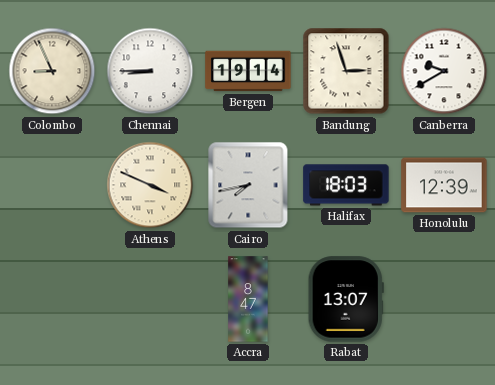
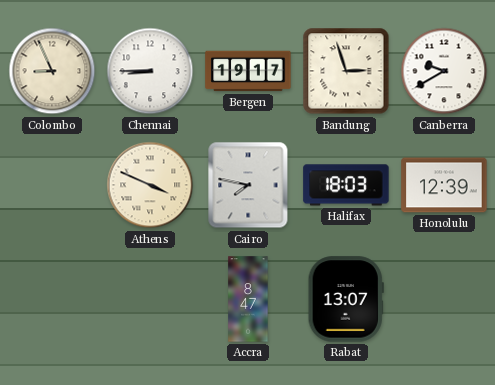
Bergen: 19:14 -> 19:17
Cairo: 7:43 -> 7:47
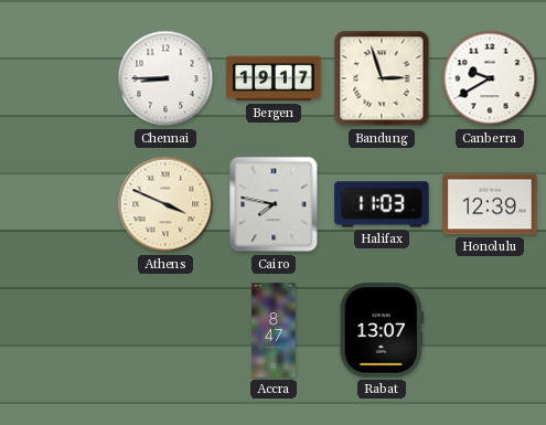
Colombo: 8:56 -> none
Halifax: 18:03 -> 11:03
